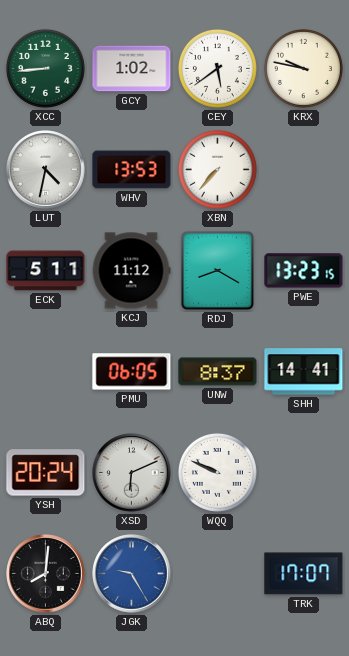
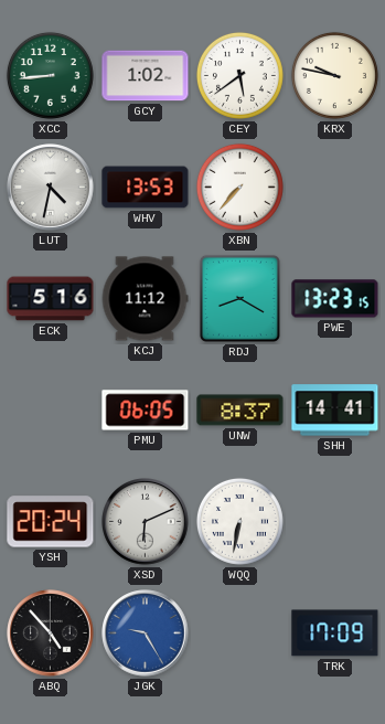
ECK: 5:11 -> 5:16
WQQ: 9:49 -> 6:32
ABQ: 8:01 -> 4:53
TRK: 17:07 -> 17:09
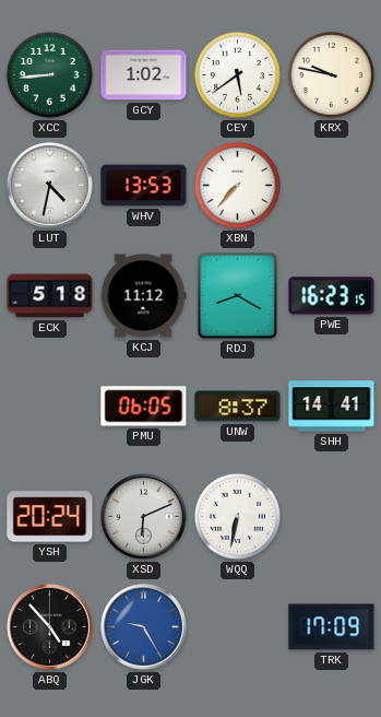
ECK: 5:16 -> 5:18
PWE: 13:23 -> 16:23
